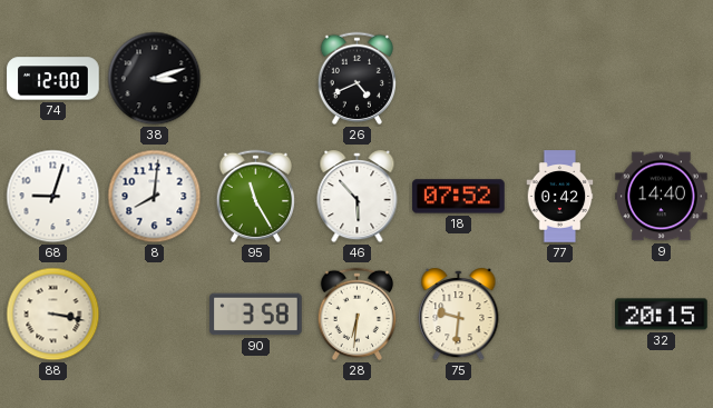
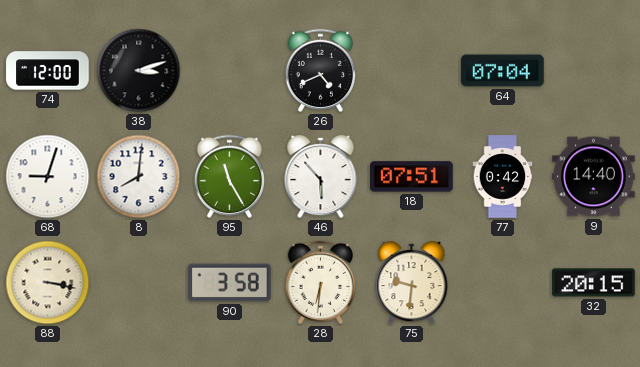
64: none -> 07:04
18: 07:52 -> 07:51
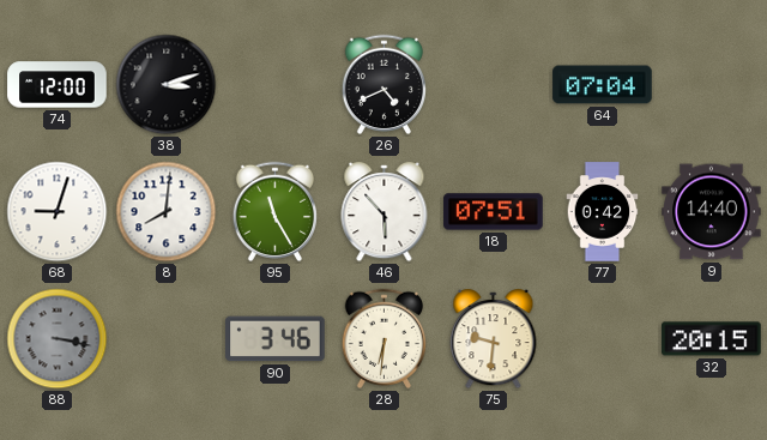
88 dial: cream -> grey
90: 3:58 -> 3:46
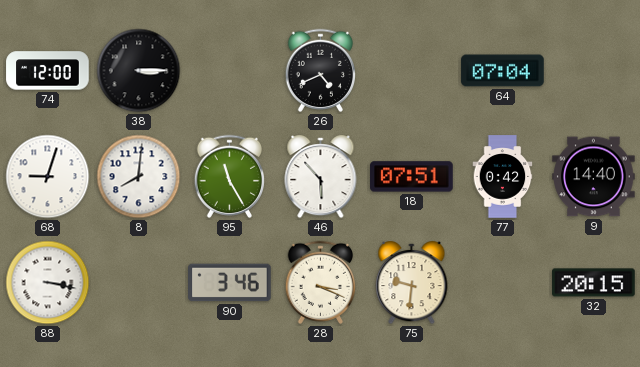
38: 3:12 -> 3:15
88 dial: grey -> white
28: 6:31 -> 3:19
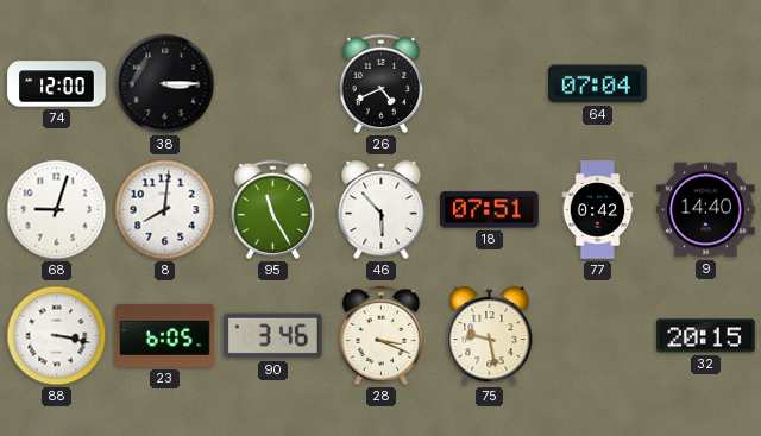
23: none -> 6:05
75: 9:31 -> 9:28
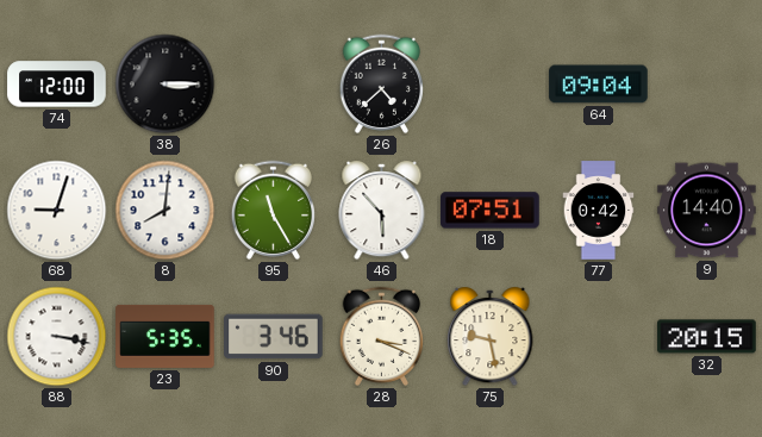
26: 4:41 -> 4:38
64: 07:04 -> 09:04
23: 6:05 -> 5:35
